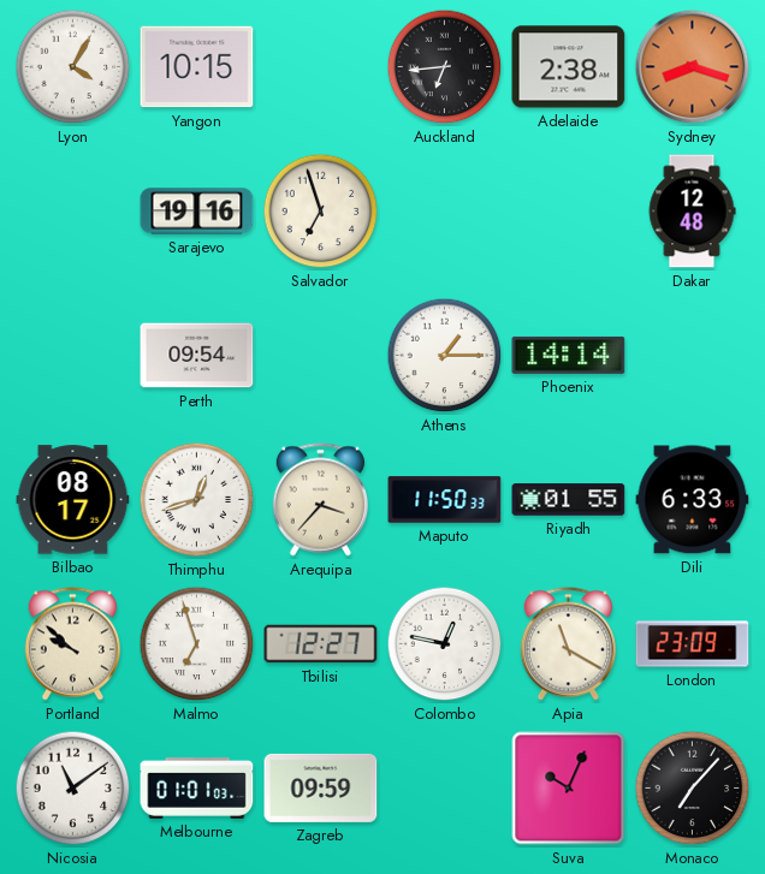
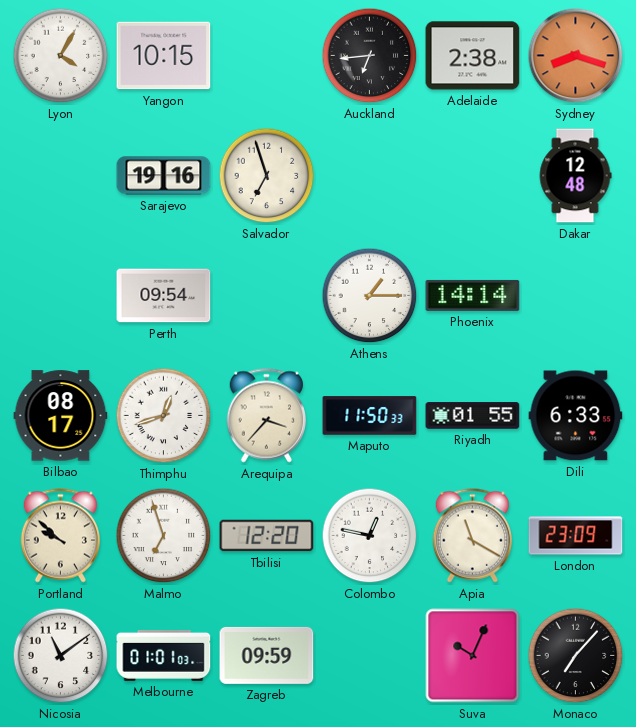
Tbilisi: 12:27 -> 12:20
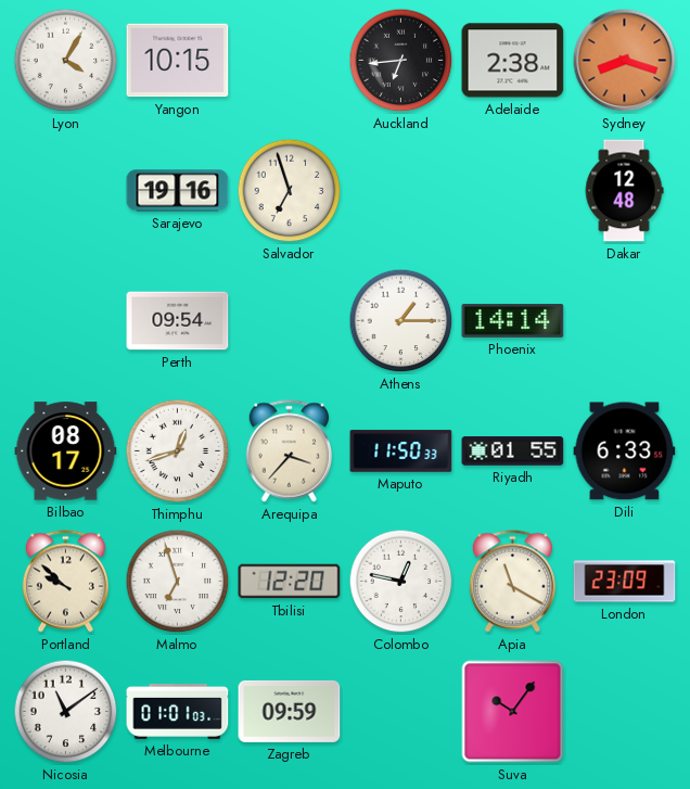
Suva: 10:04 -> 10:06
Monaco: 7:07 -> none
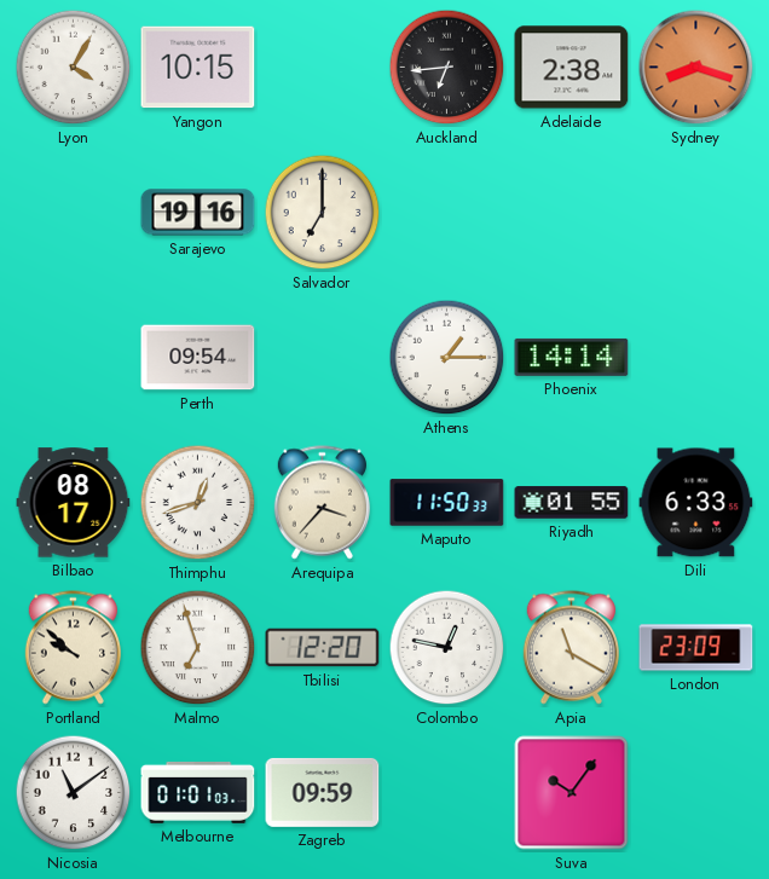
Salvador: 6:57 -> 7:00
Dakar: 12:48 -> none
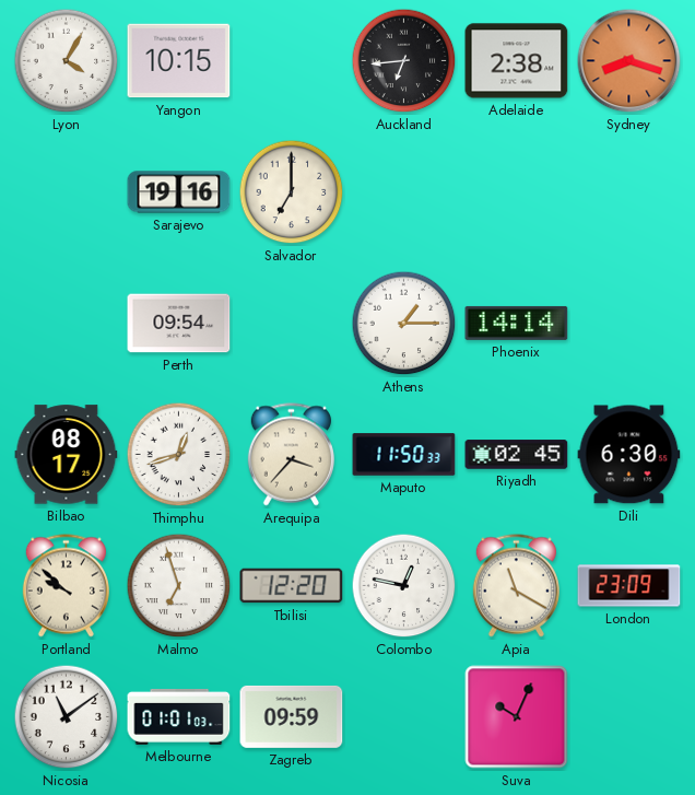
Riyadh: 01:55 -> 02:45
Dili: 6:33 -> 6:30
Suva: 10:06 -> 10:04
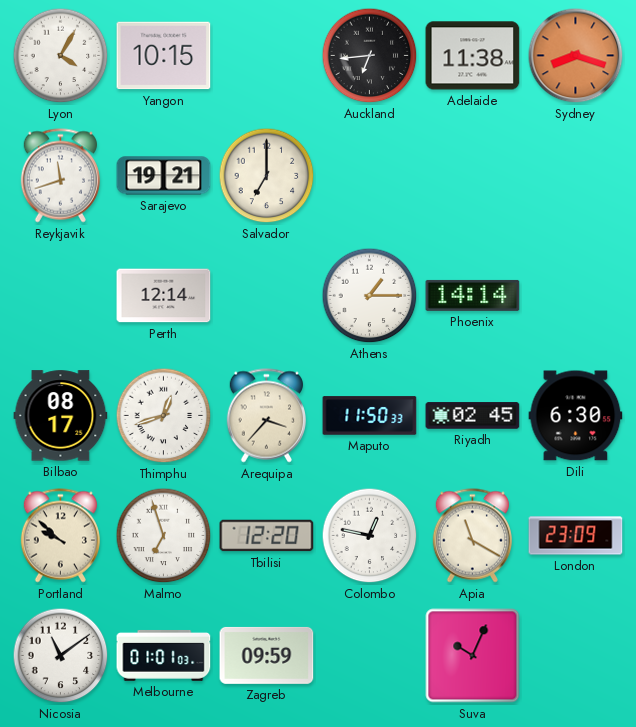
Adelaide: 2:38 -> 11:38
Reykjavik: none -> 11:42
Sarajevo: 19:16 -> 19:21
Perth: 09:54 -> 12:14
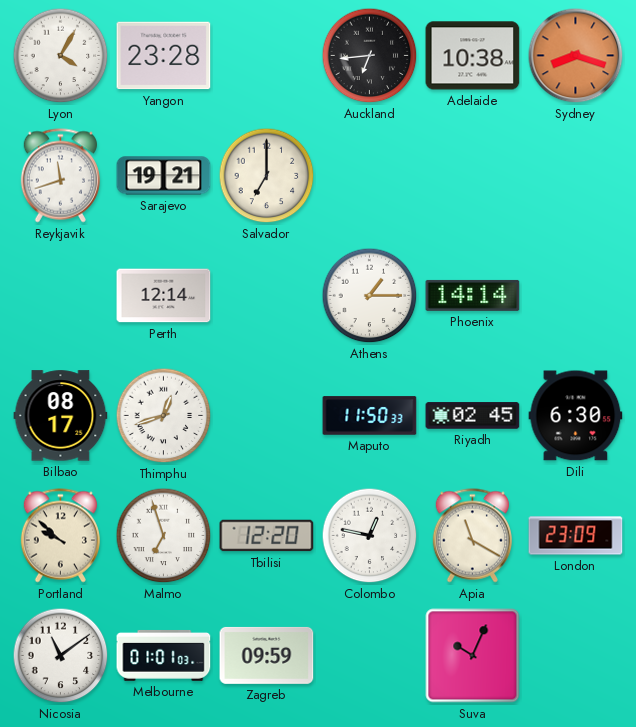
Yangon: 10:15 -> 23:28
Adelaide: 11:38 -> 10:38
Arequipa: 3:37 -> none
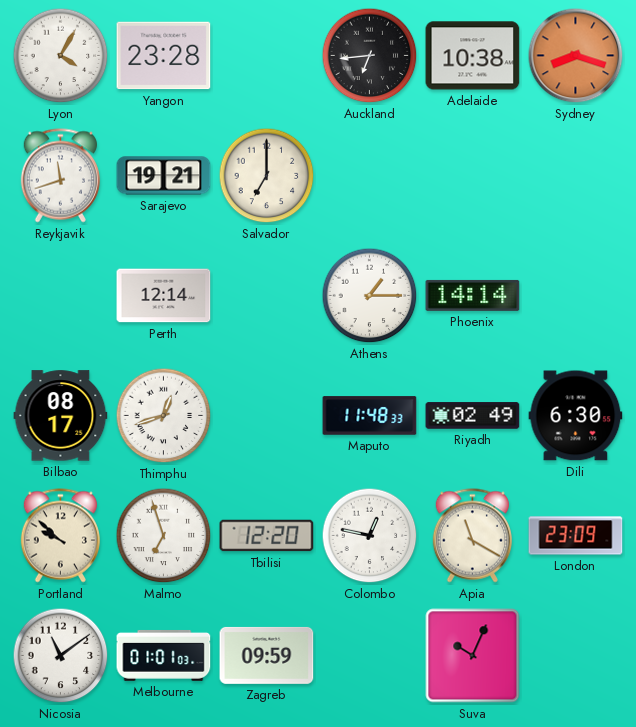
Maputo: 11:50 -> 11:48
Riyadh: 02:45 -> 02:49
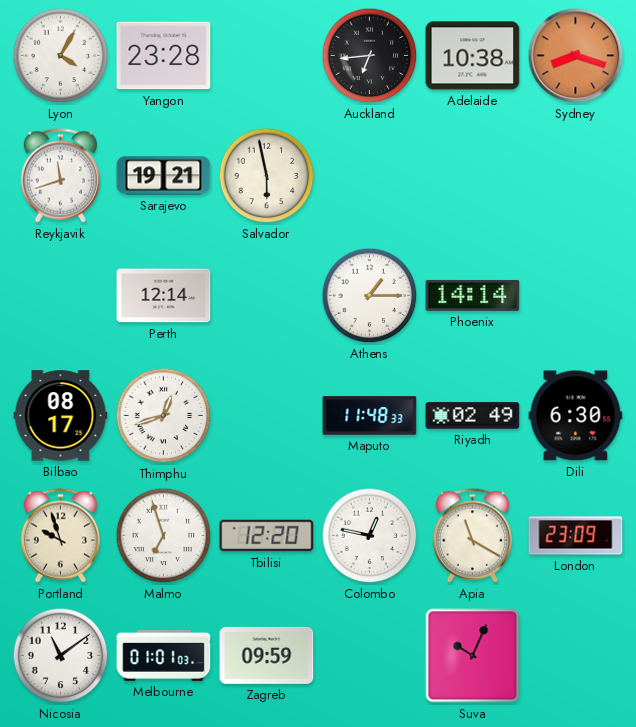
Salvador: 7:00 -> 5:58
Portland: 9:52 -> 9:57
